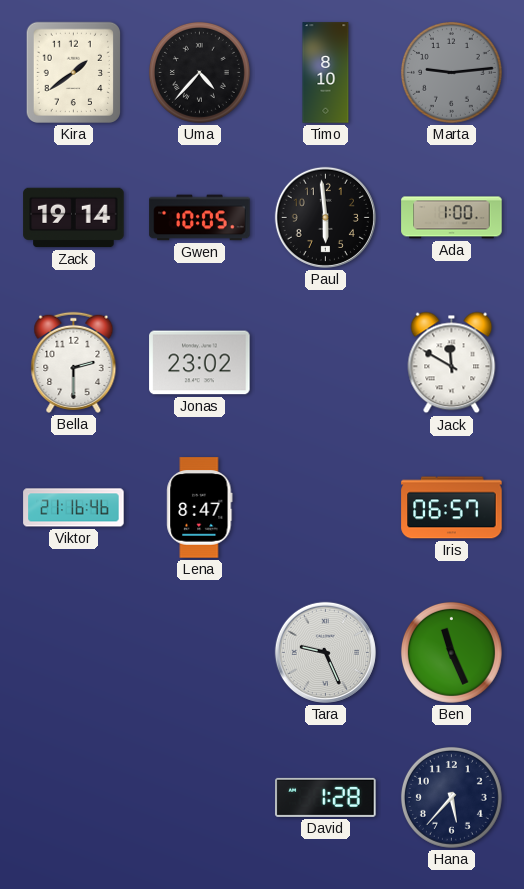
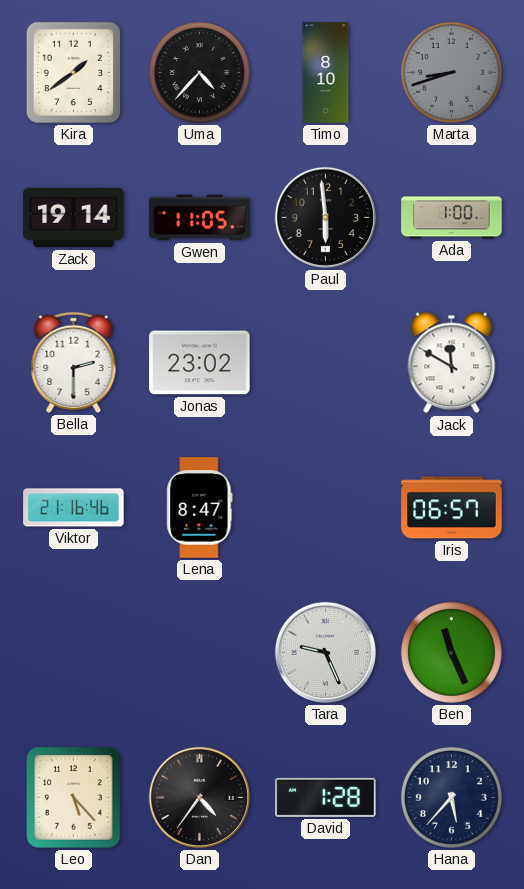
Marta: 9:14 -> 8:42
Gwen: 10:05 -> 11:05
Leo: none -> 5:23
Dan: none -> 4:36
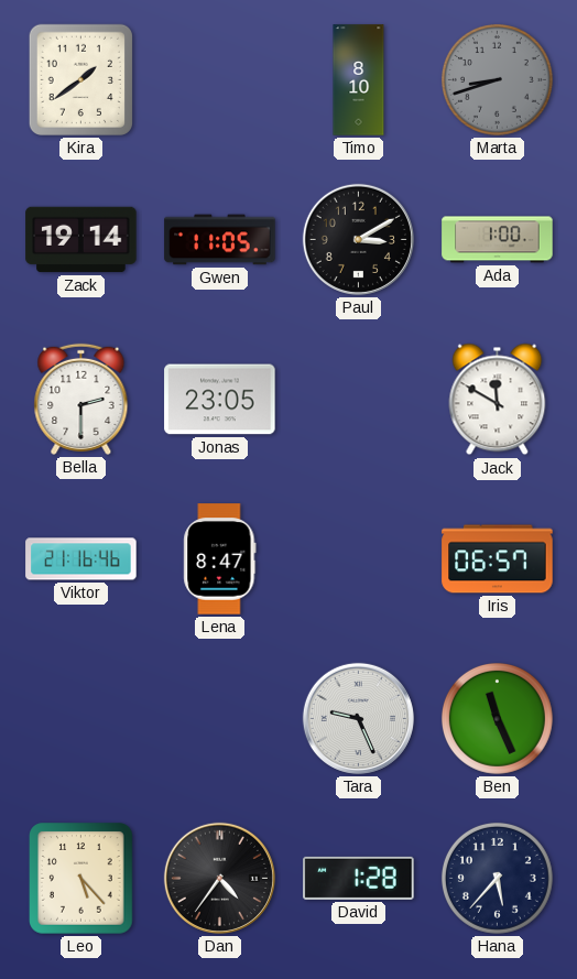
Uma: 4:37 -> none
Paul: 5:59 -> 3:10
Jonas: 23:02 -> 23:05
